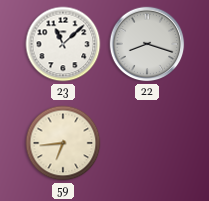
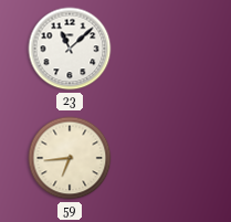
22: 8:18 -> none
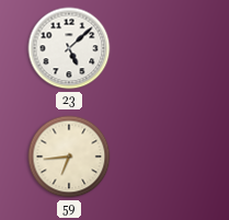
23: 11:08 -> 5:08
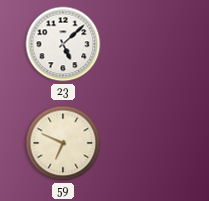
59: 6:44 -> 6:49
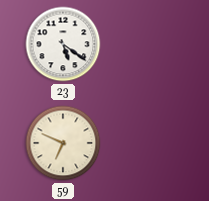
23: 5:08 -> 5:21
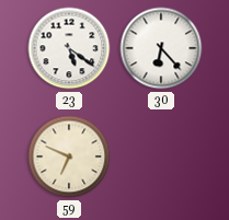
30: none -> 6:23
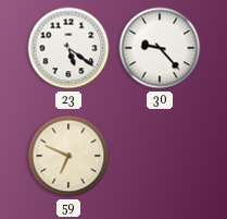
30: 6:23 -> 9:23
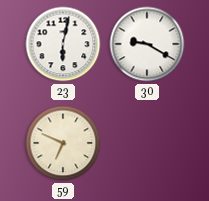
23: 5:21 -> 6:02
30: 9:23 -> 9:20
